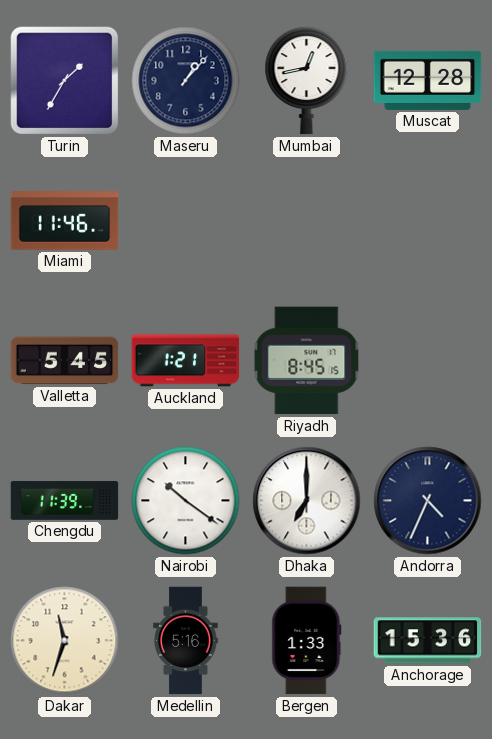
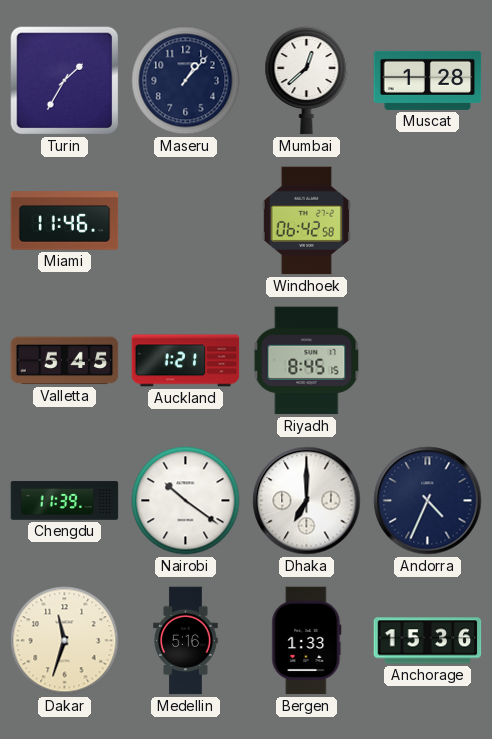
Mumbai: 12:43 -> 12:38
Muscat: 12:28 -> 1:28
Windhoek: none -> 06:42
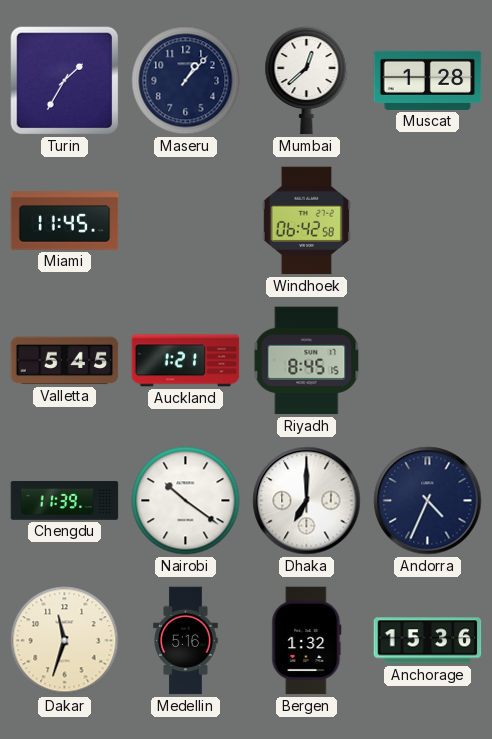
Miami: 11:46 -> 11:45
Bergen: 1:33 -> 1:32
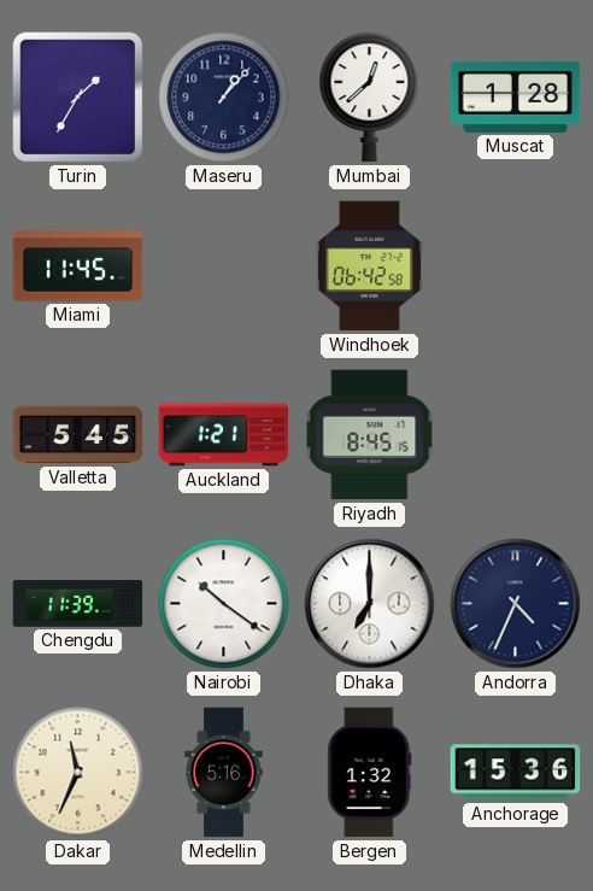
Dakar: 11:33 -> 11:34
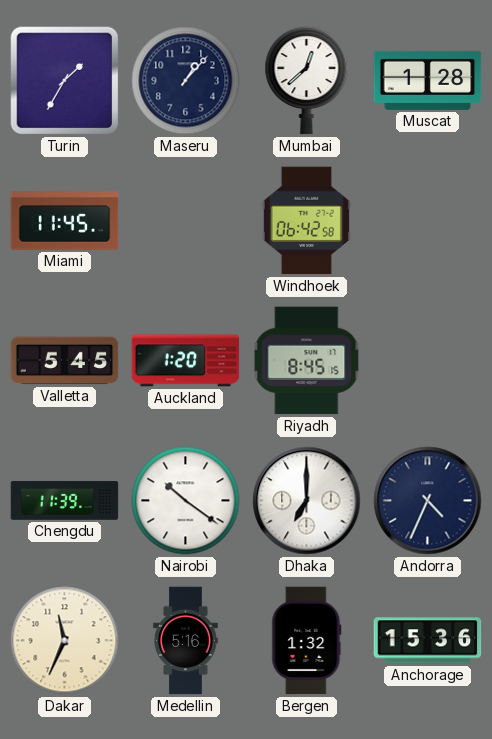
Auckland: 1:21 -> 1:20
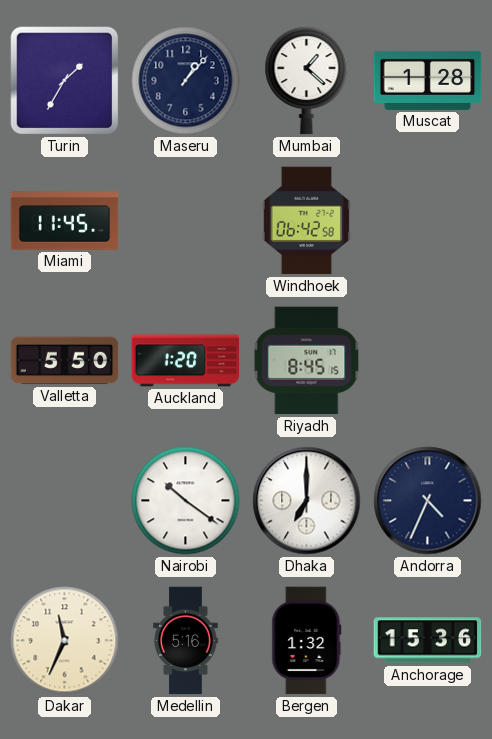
Mumbai: 12:38 -> 1:22
Valletta: 5:45 -> 5:50
Chengdu: 11:39 -> none
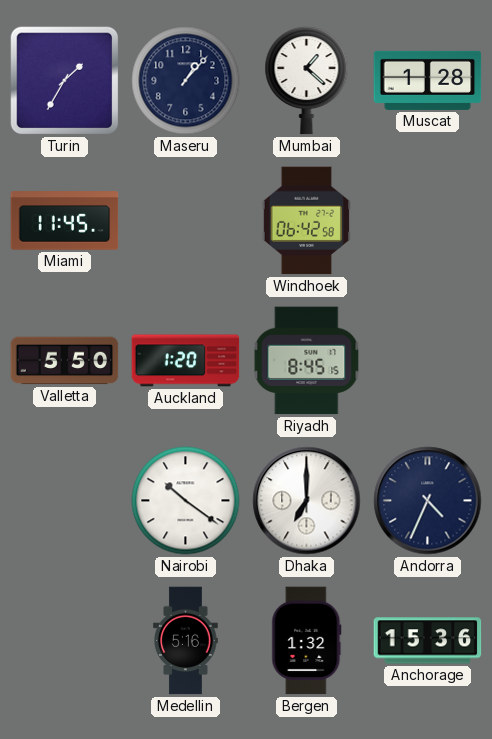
Dakar: 11:34 -> none
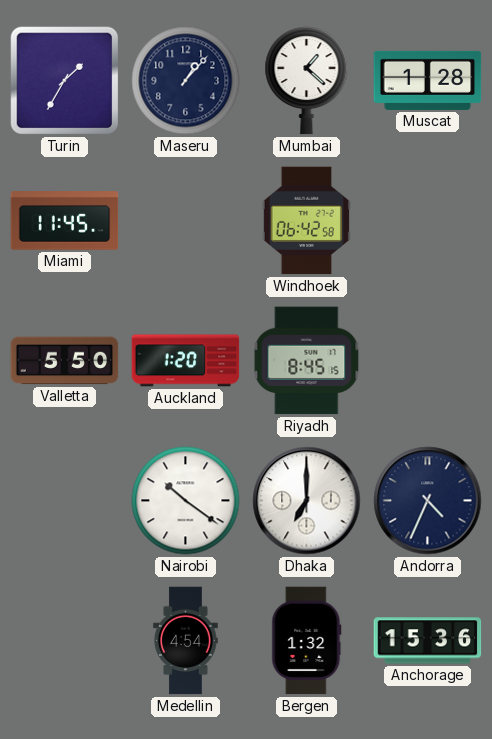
Medellin: 5:16 -> 4:54
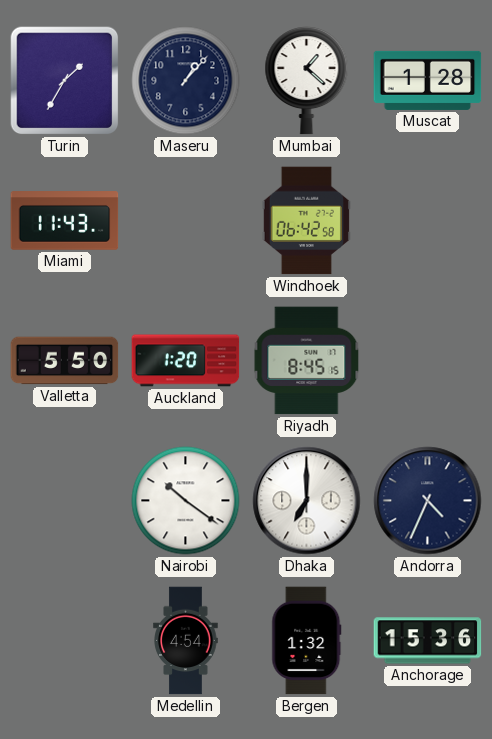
Miami: 11:45 -> 11:43
